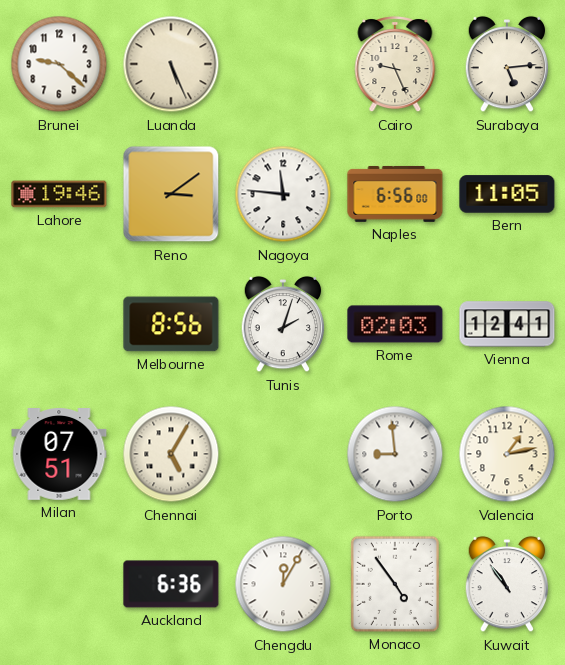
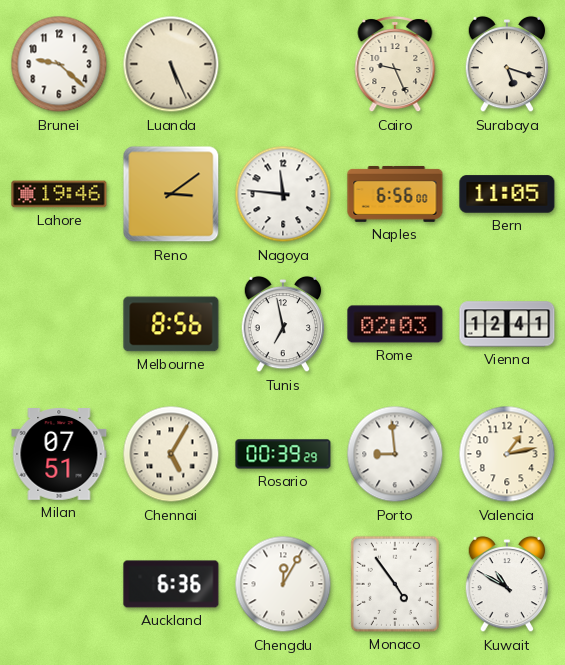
Surabaya: 5:14 -> 5:18
Tunis: 2:03 -> 6:58
Rosario: none -> 00:39
Kuwait: 10:54 -> 10:50
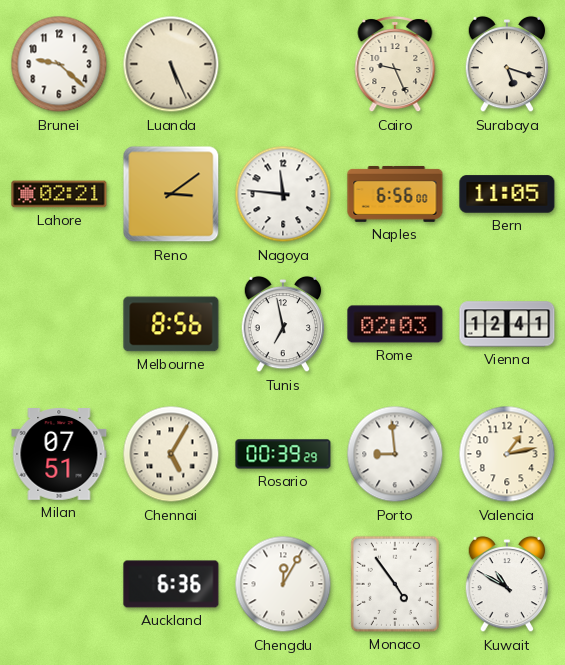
Lahore: 19:46 -> 02:21
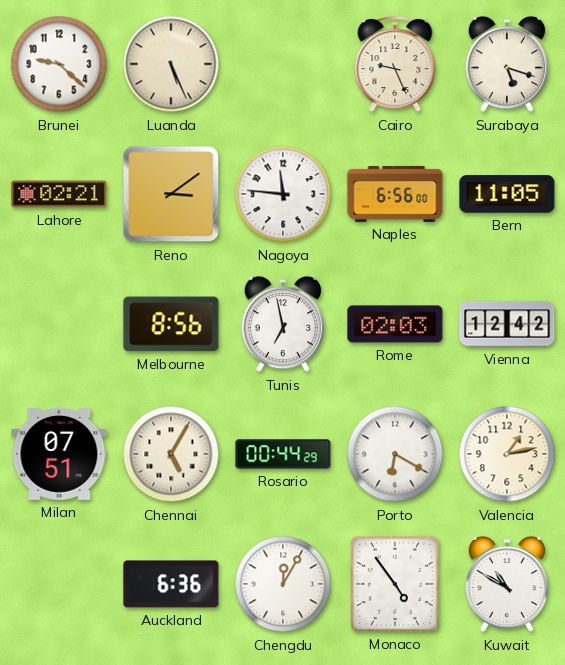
Vienna: 12:41 -> 12:42
Rosario: 00:39 -> 00:44
Porto: 8:59 -> 6:20
